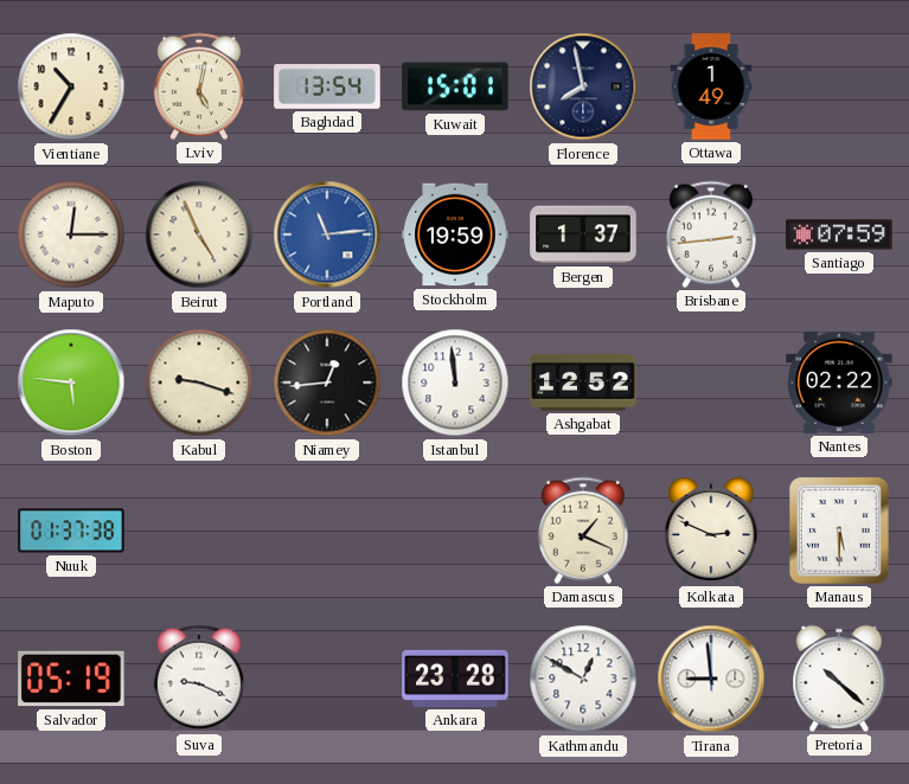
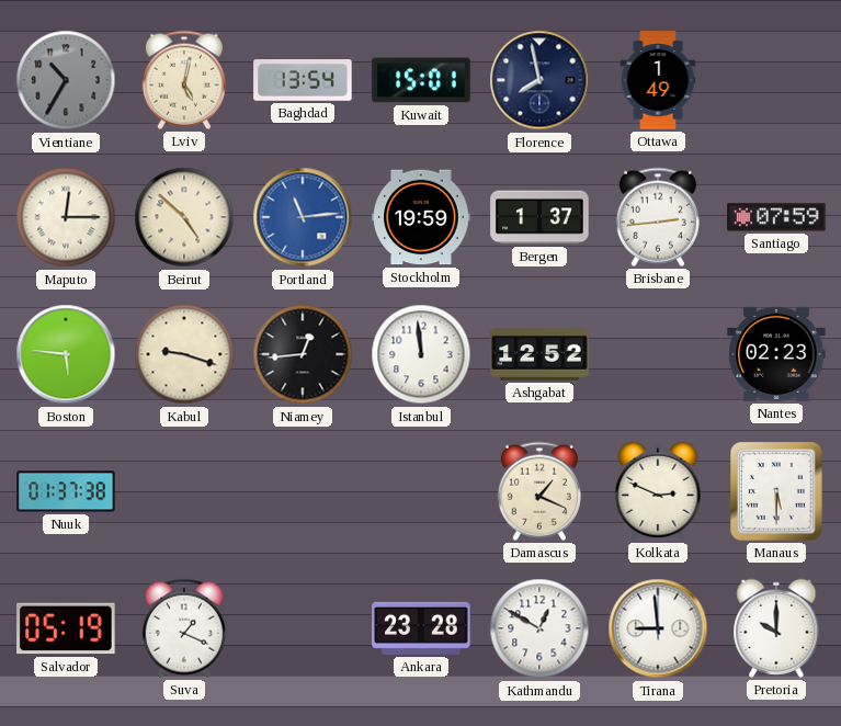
Vientiane dial: cream -> grey
Beirut: 4:56 -> 4:52
Nantes: 02:22 -> 02:23
Suva: 9:19 -> 1:19
Pretoria: 10:22 -> 10:00
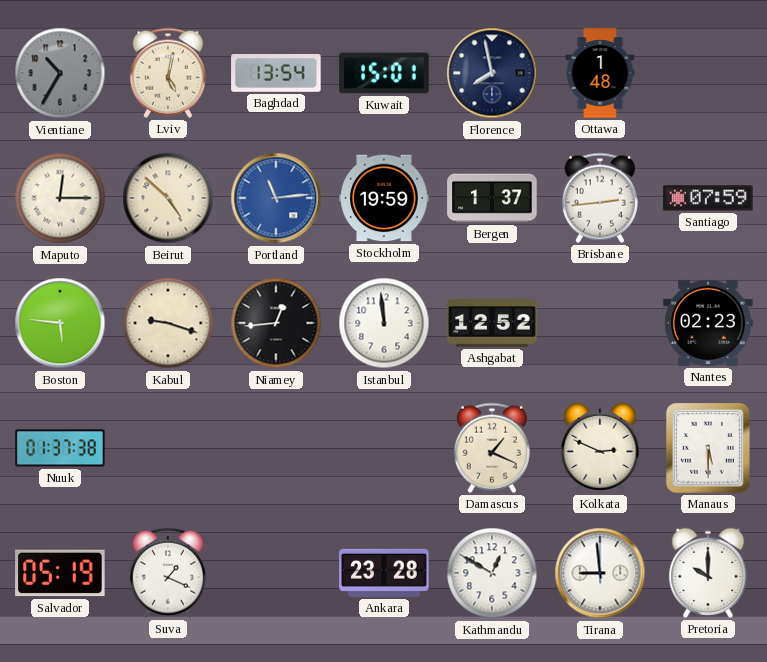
Ottawa: 1:49 -> 1:48
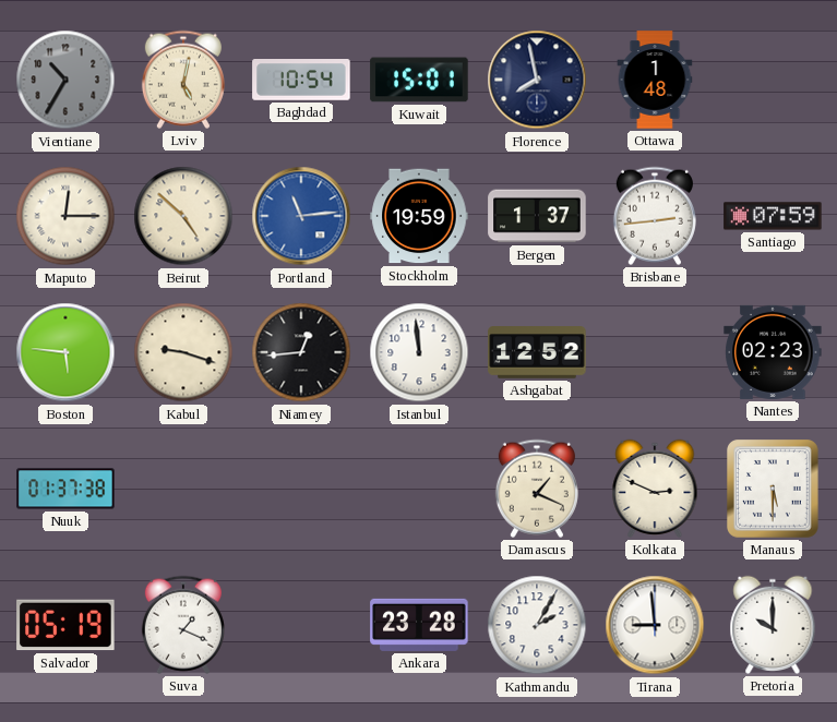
Baghdad: 13:54 -> 10:54
Kathmandu: 12:50 -> 2:05
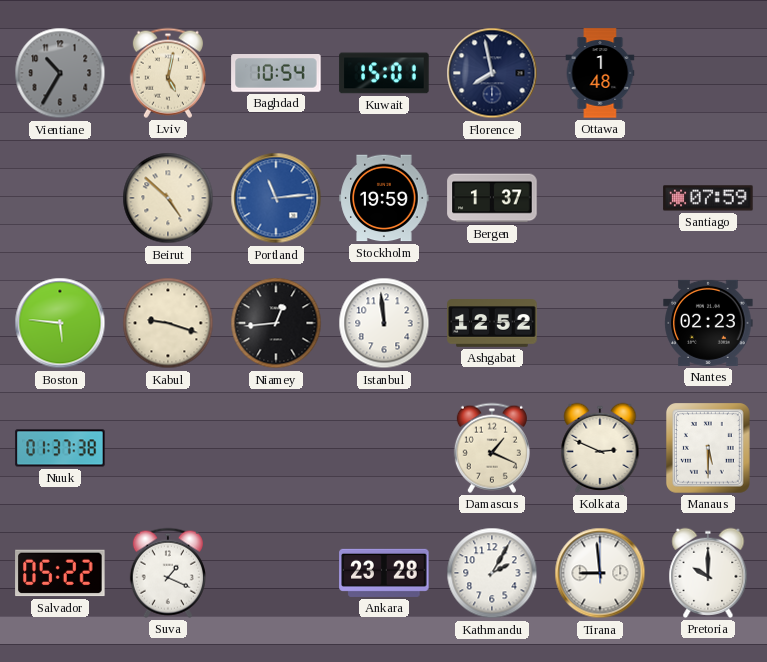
Maputo: 12:15 -> none
Brisbane: 2:44 -> none
Salvador: 05:19 -> 05:22
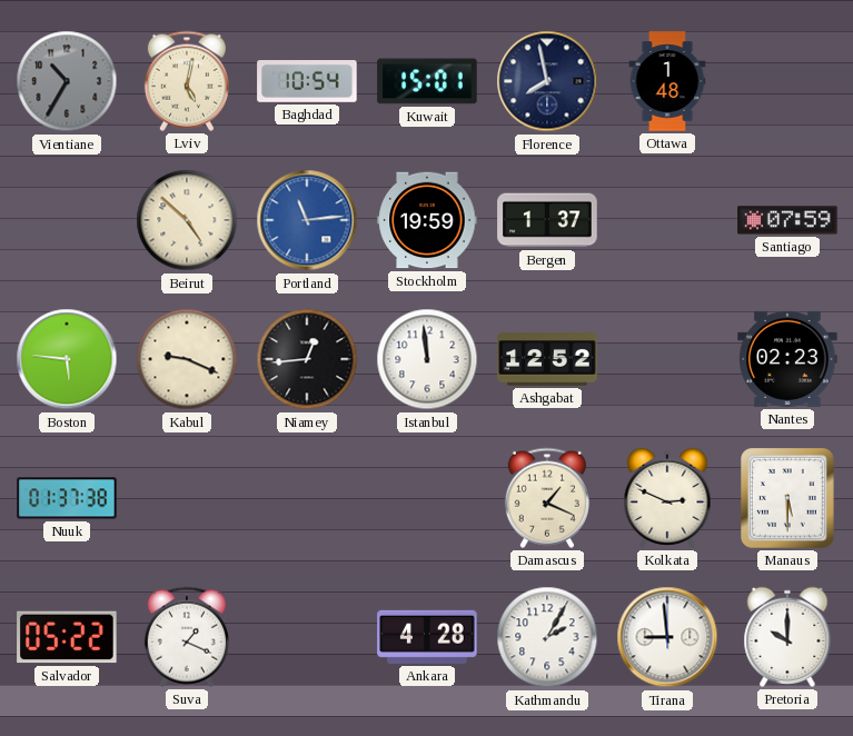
Kabul: 9:18 -> 9:19
Ankara: 23:28 -> 4:28
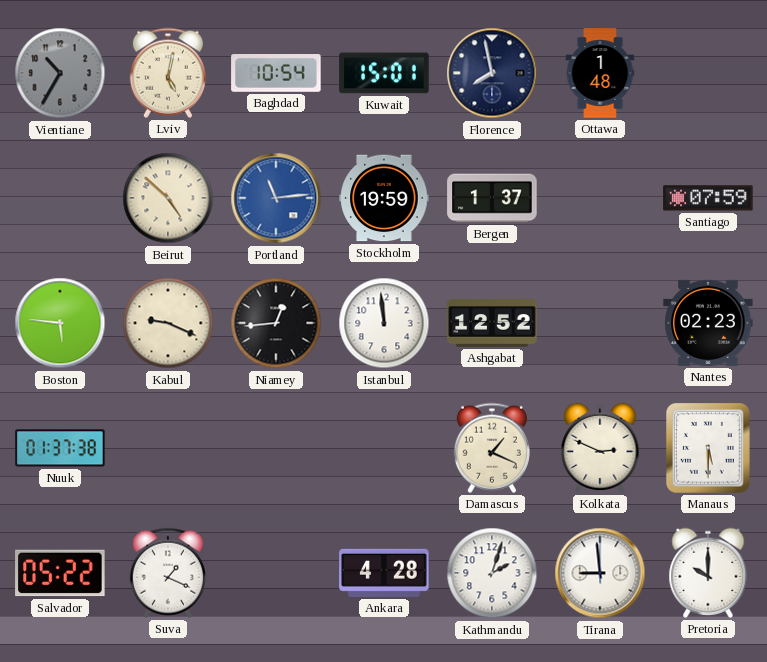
Kathmandu: 2:05 -> 2:03
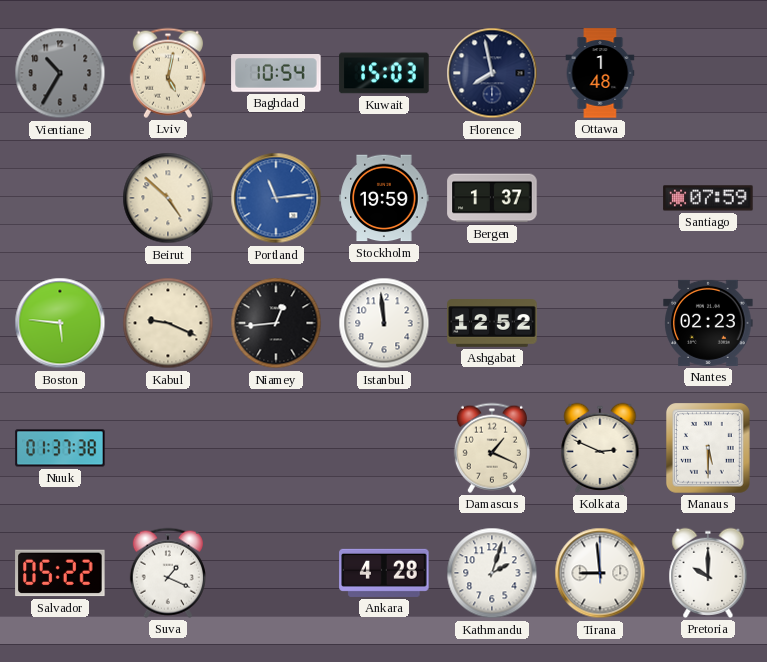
Kuwait: 15:01 -> 15:03
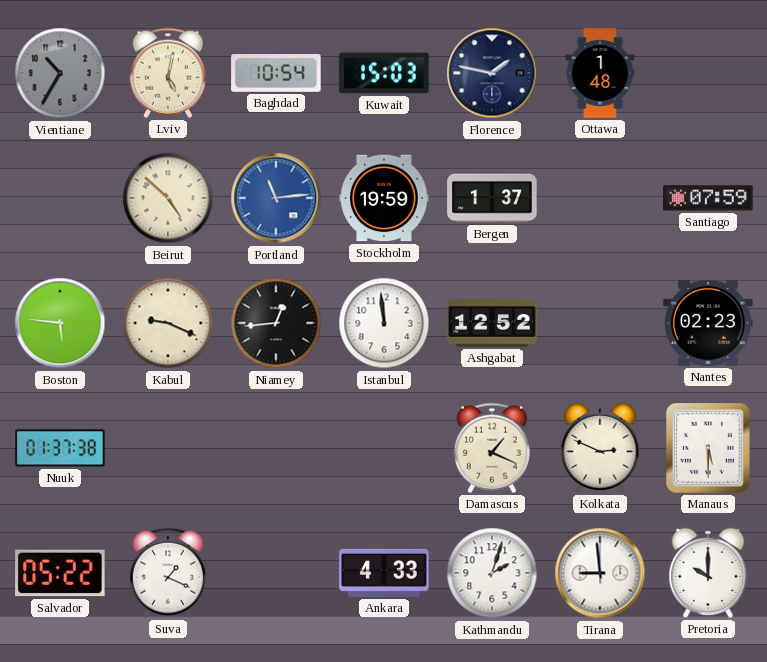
Florence: 7:58 -> 1:47
Ankara: 4:28 -> 4:33
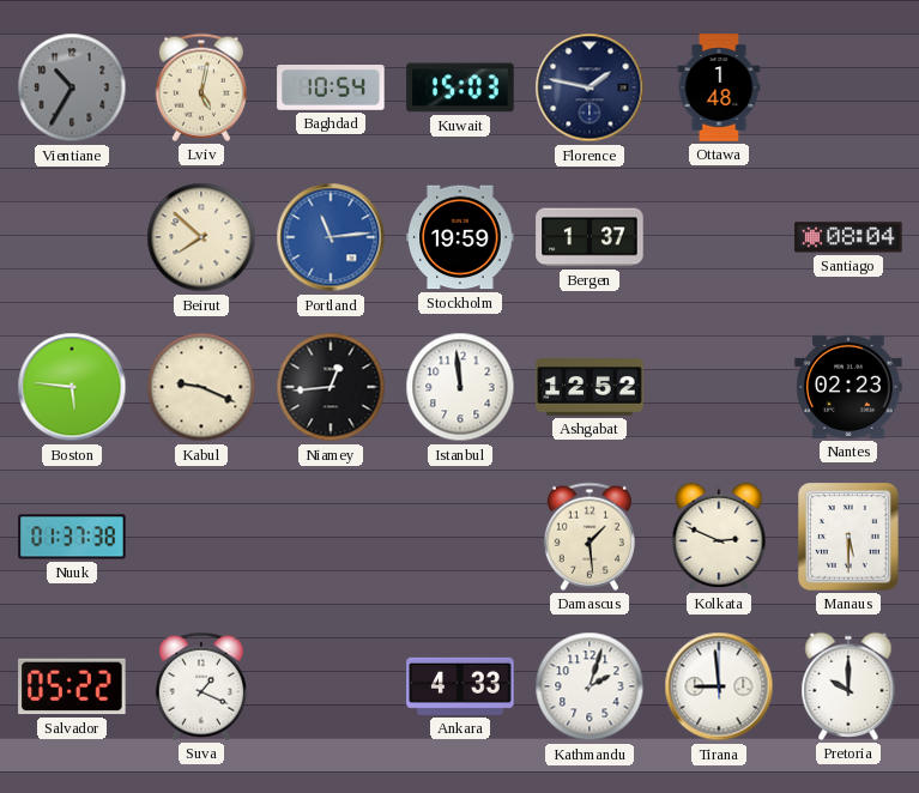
Beirut: 4:52 -> 7:52
Santiago: 07:59 -> 08:04
Damascus: 1:19 -> 1:29
